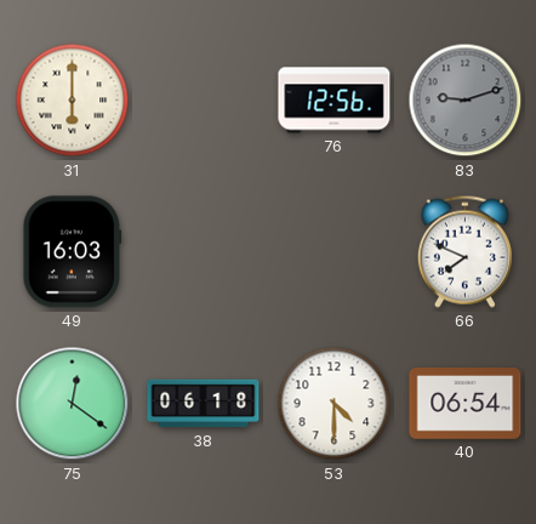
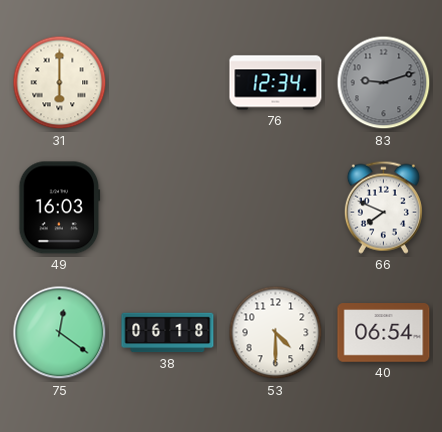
76: 12:56 -> 12:34
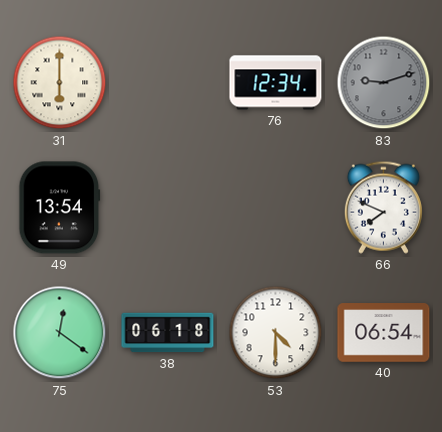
49: 16:03 -> 13:54
